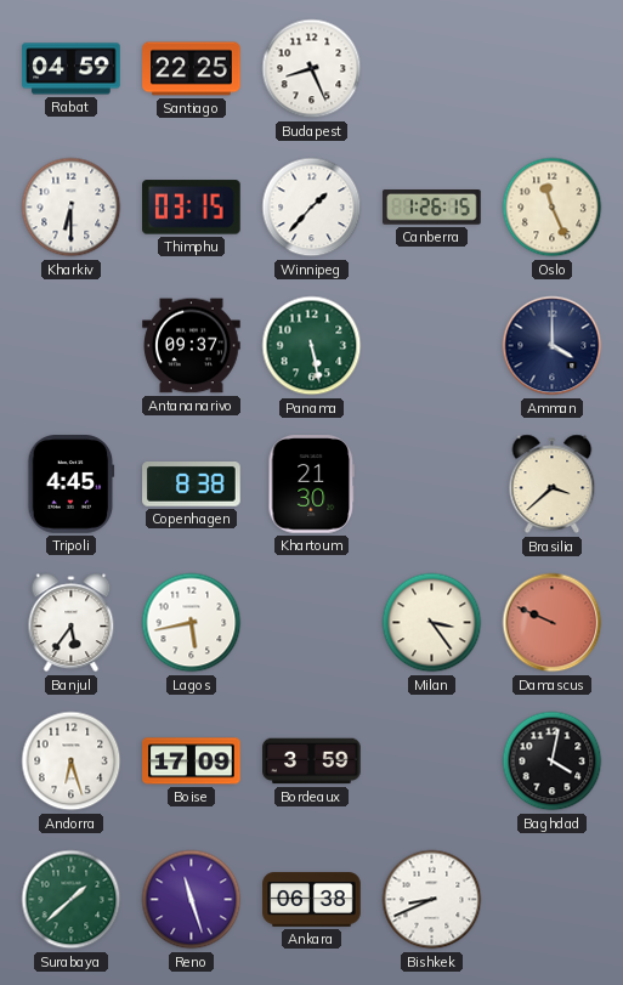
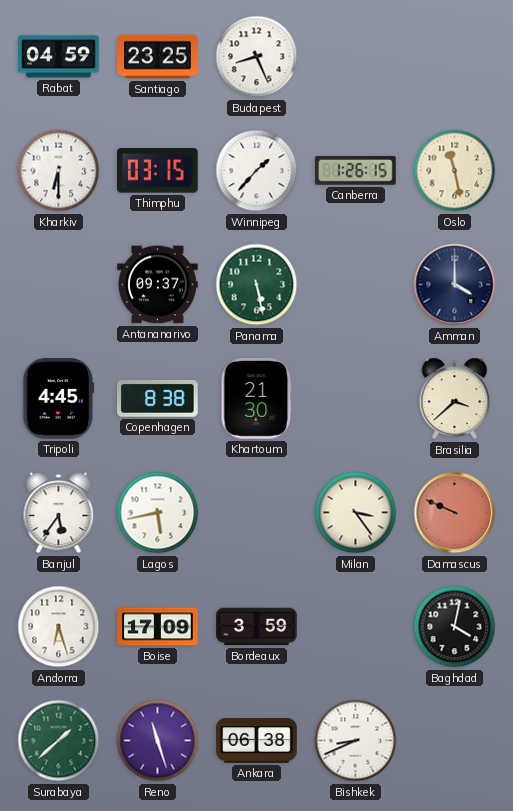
Santiago: 22:25 -> 23:25
Oslo: 11:26 -> 11:28
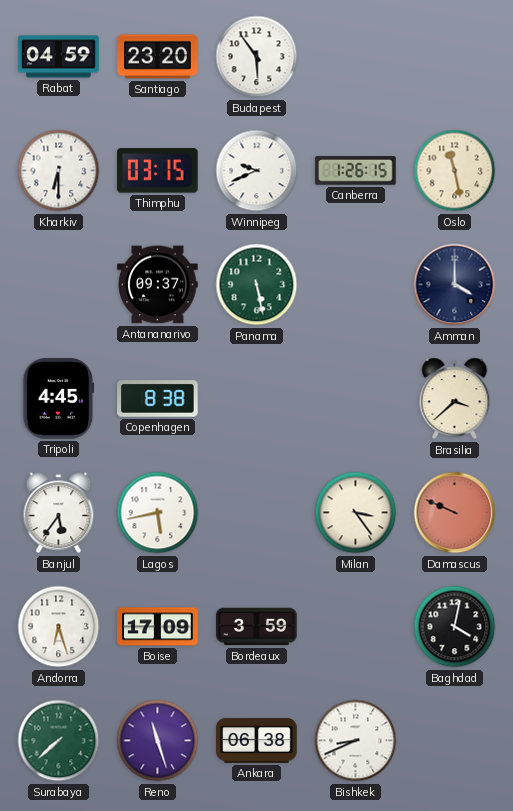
Santiago: 23:25 -> 23:20
Budapest: 8:26 -> 5:54
Winnipeg: 1:37 -> 9:41
Khartoum: 21:30 -> none
Surabaya: 1:38 -> 7:38
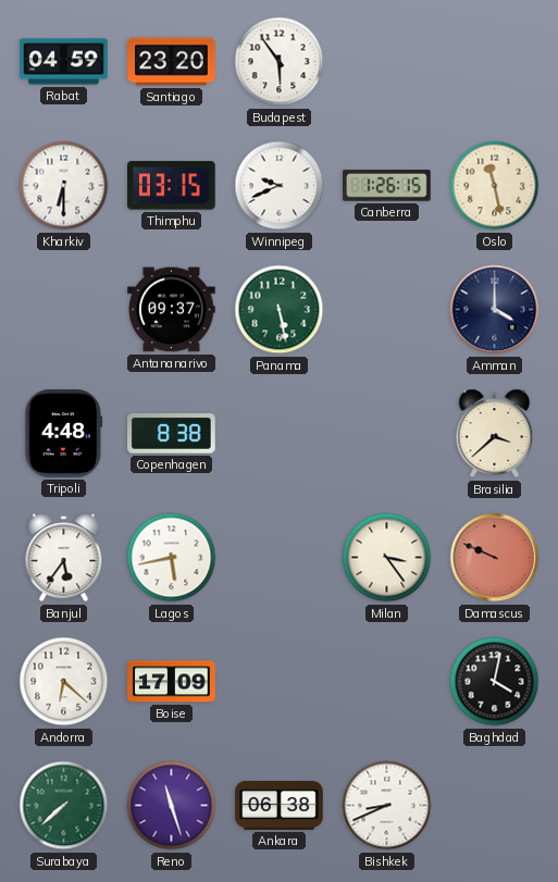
Tripoli: 4:45 -> 4:48
Andorra: 6:27 -> 6:22
Bordeaux: 3:59 -> none
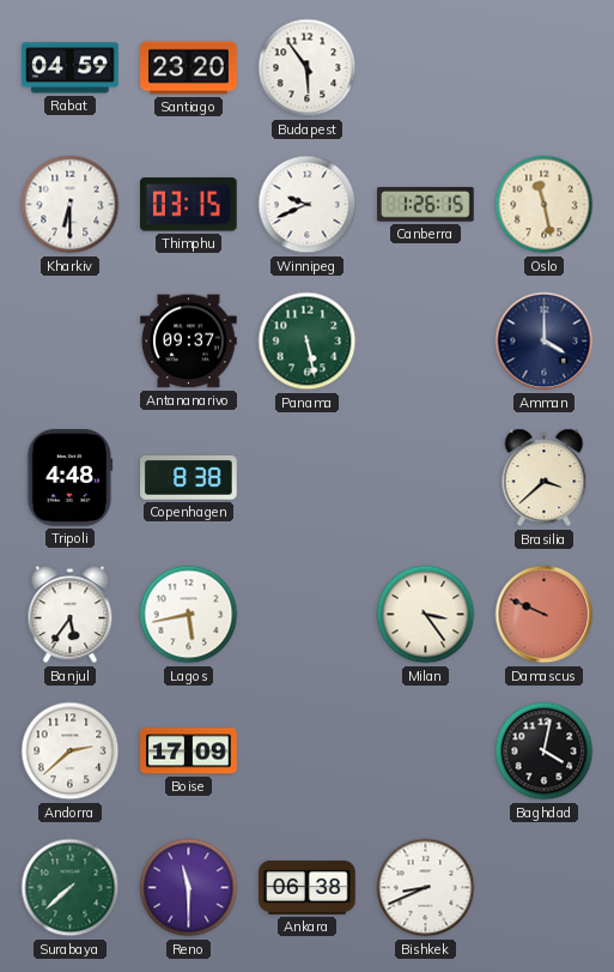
Andorra: 6:22 -> 2:38
Reno: 11:27 -> 11:30
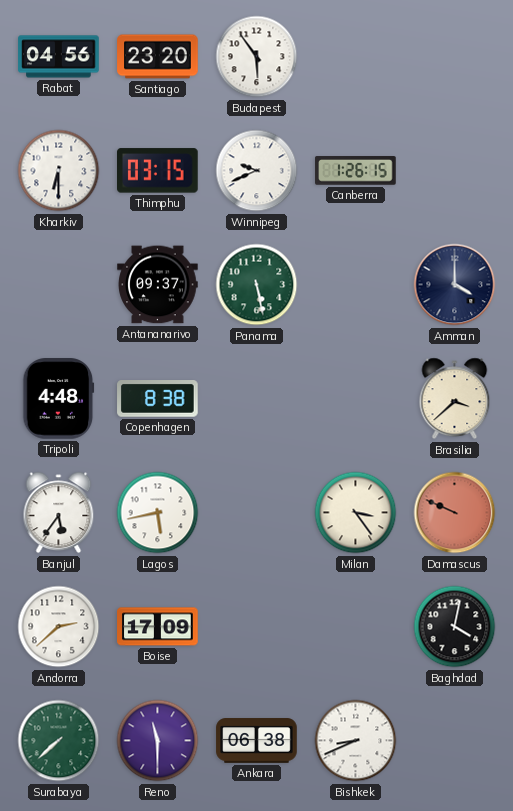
Rabat: 04:59 -> 04:56
Oslo: 11:28 -> none
